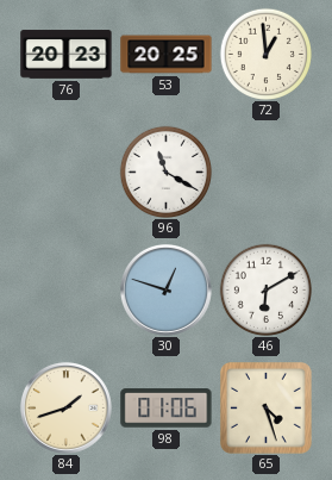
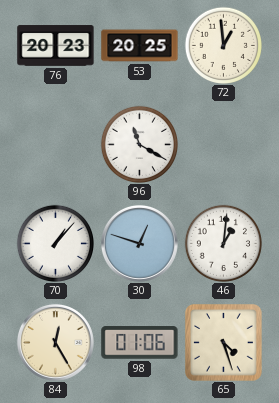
70: none -> 1:07
46: 6:10 -> 1:01
84: 1:42 -> 12:25
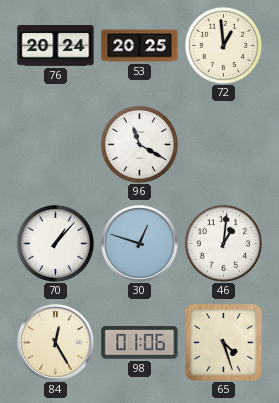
76: 20:23 -> 20:24
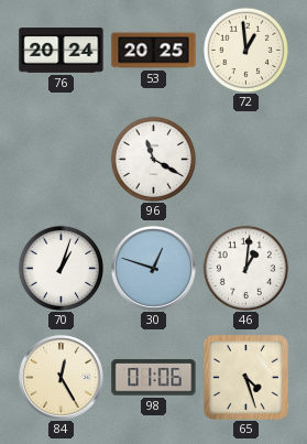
70: 1:07 -> 1:03
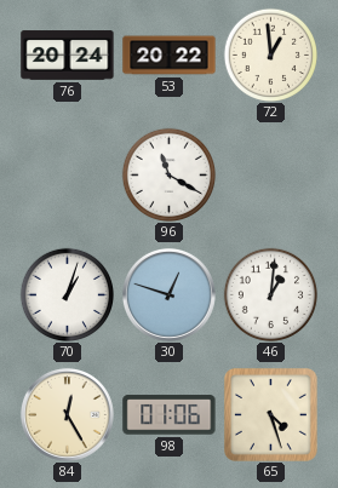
53: 20:25 -> 20:22
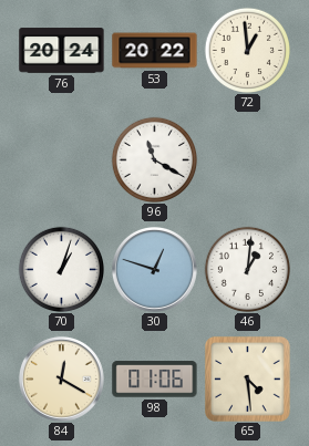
84: 12:25 -> 12:20
65: 4:27 -> 4:29
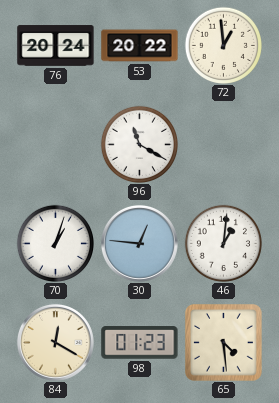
30: 12:48 -> 12:46
98: 01:06 -> 01:23
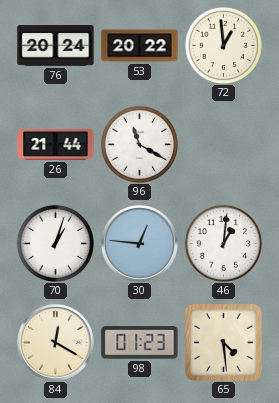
26: none -> 21:44
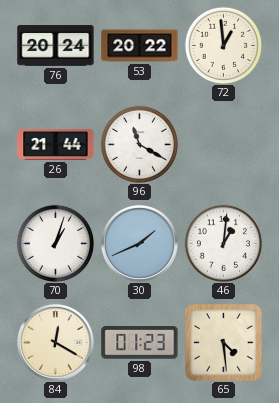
30: 12:46 -> 1:41
